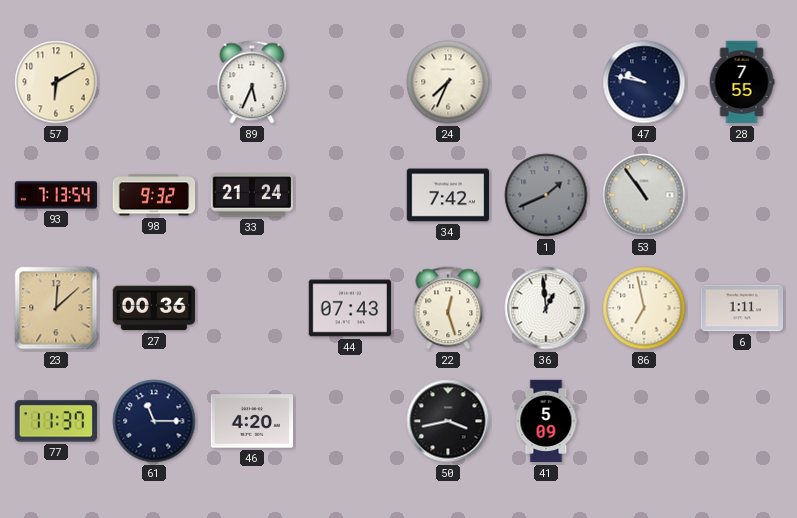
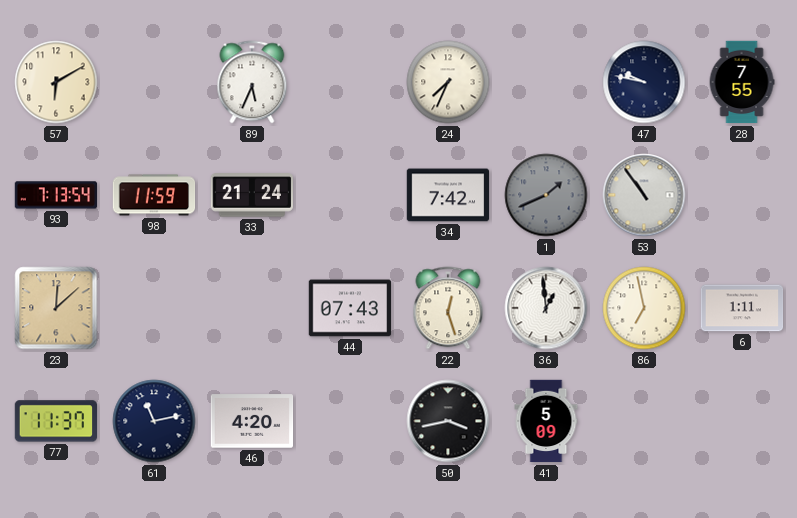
98: 9:32 -> 11:59
27: 00:36 -> none
61: 11:15 -> 11:13
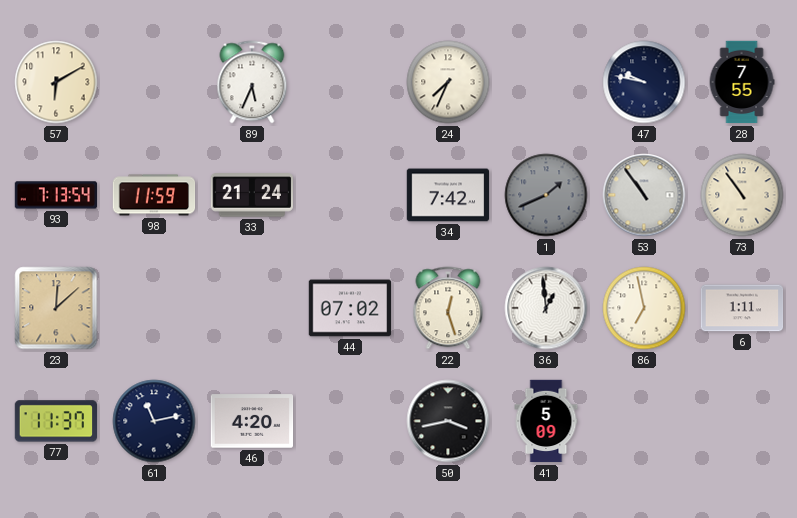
73: none -> 10:54
44: 07:43 -> 07:02
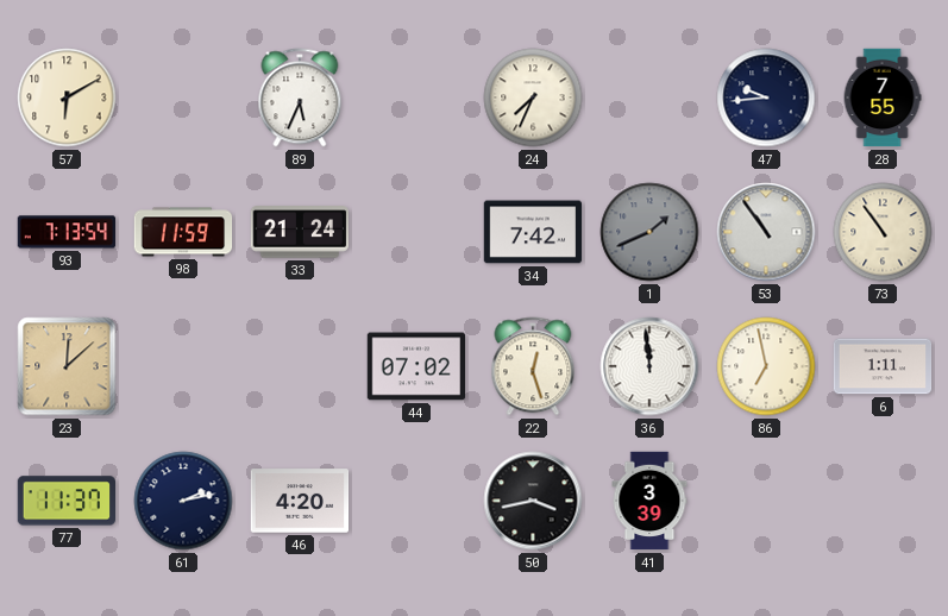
47: 9:47 -> 9:44
36: 12:59 -> 11:59
61: 11:13 -> 2:13
41: 5:09 -> 3:39
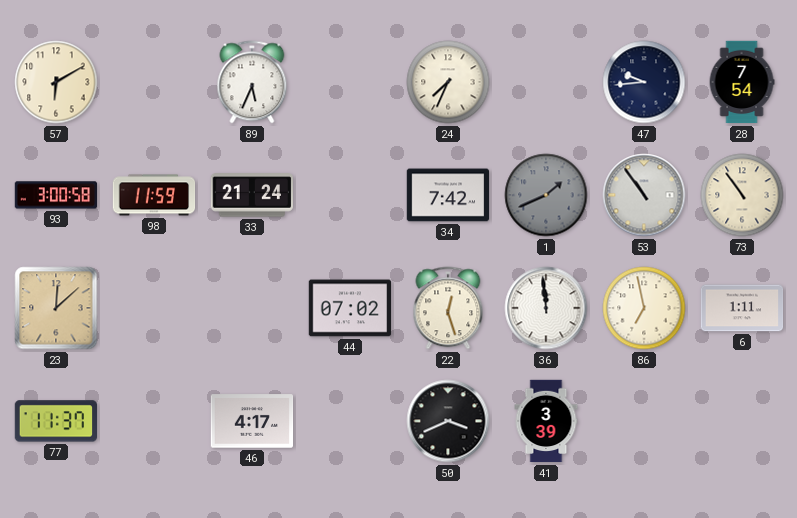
28: 7:55 -> 7:54
93: 7:13 -> 3:00
61: 2:13 -> none
46: 4:20 -> 4:17
50: 3:43 -> 3:41
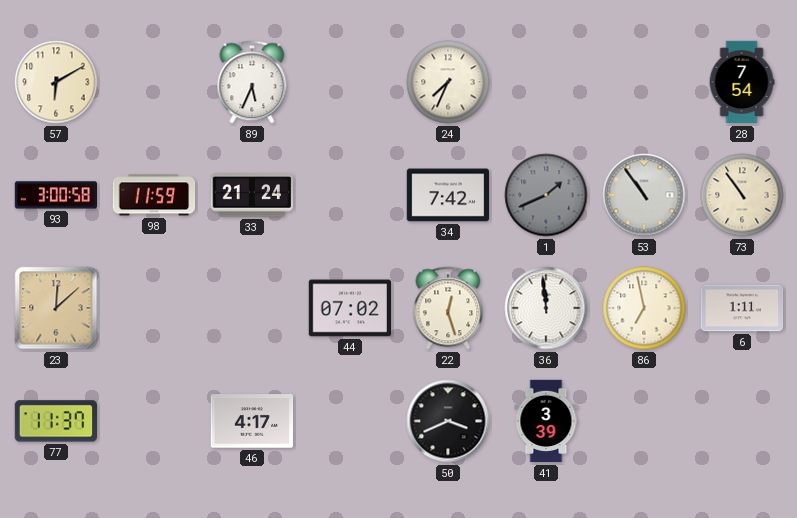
47: 9:44 -> none
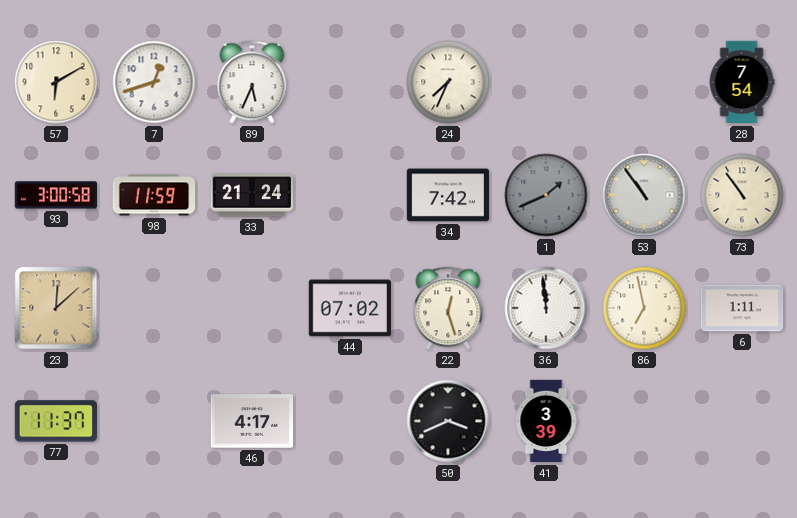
7: none -> 12:42
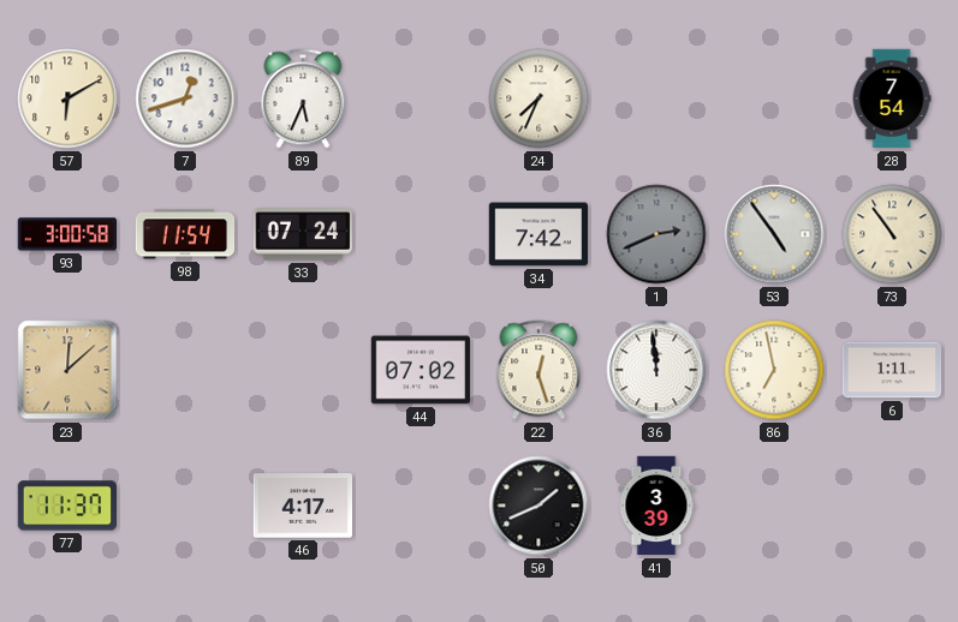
98: 11:59 -> 11:54
33: 21:24 -> 07:24
1: 1:41 -> 2:41
53: 10:54 -> 4:54
50: 3:41 -> 1:41
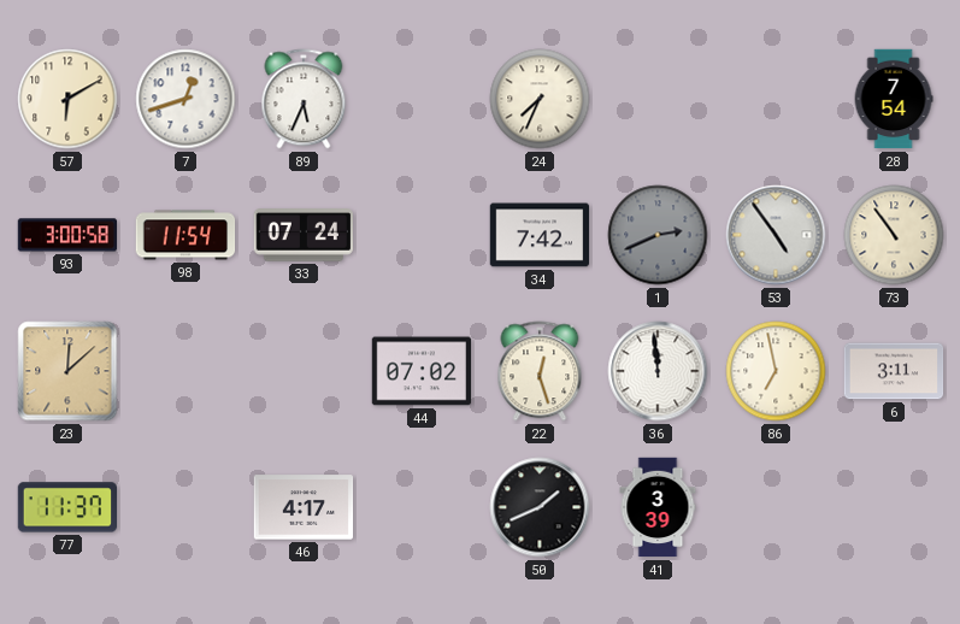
6: 1:11 -> 3:11
